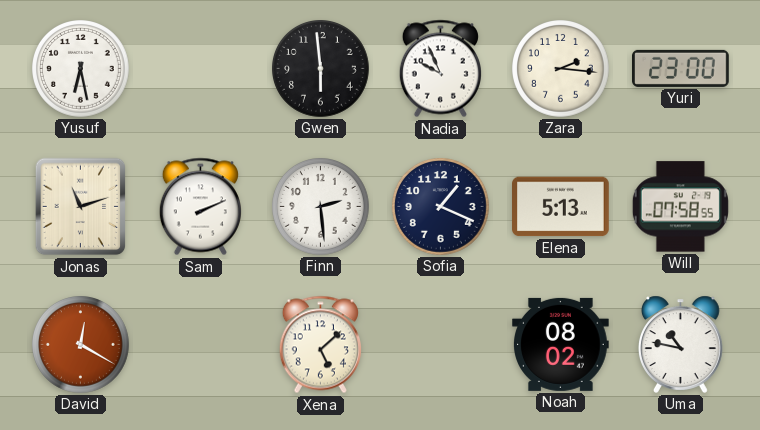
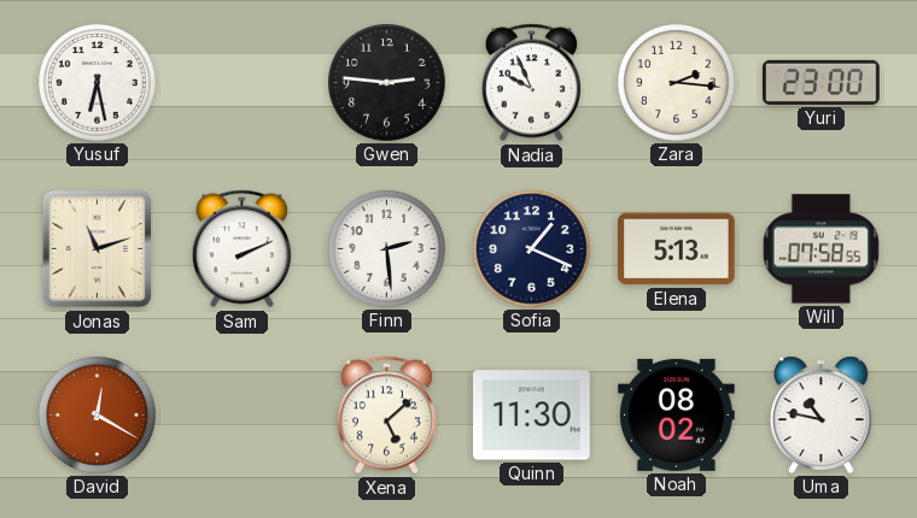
Gwen: 5:59 -> 2:46
Quinn: none -> 11:30
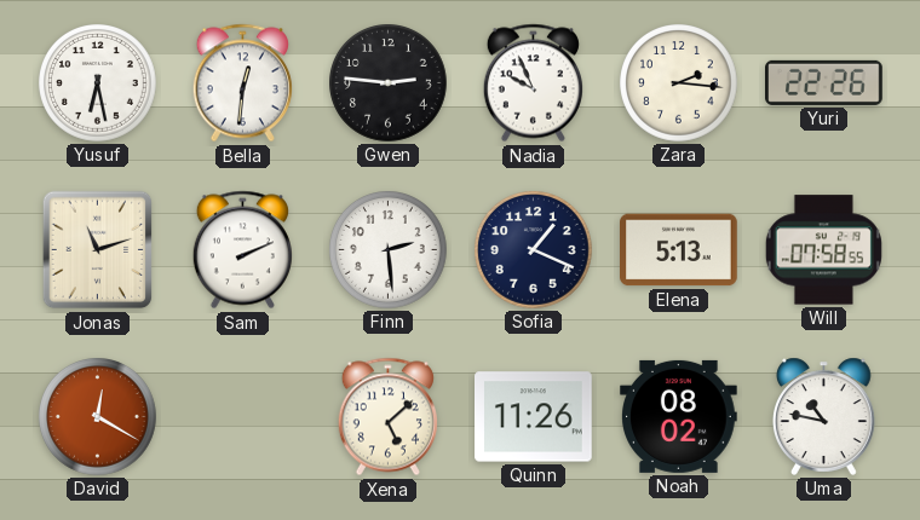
Bella: none -> 12:31
Yuri: 23:00 -> 22:26
Quinn: 11:30 -> 11:26
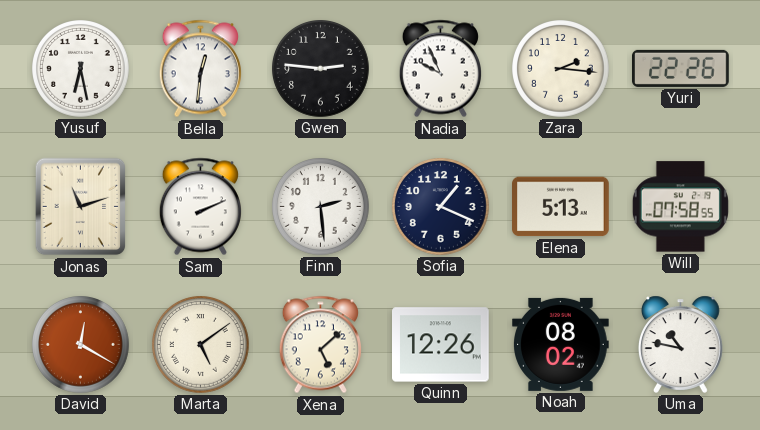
Marta: none -> 5:09
Quinn: 11:26 -> 12:26
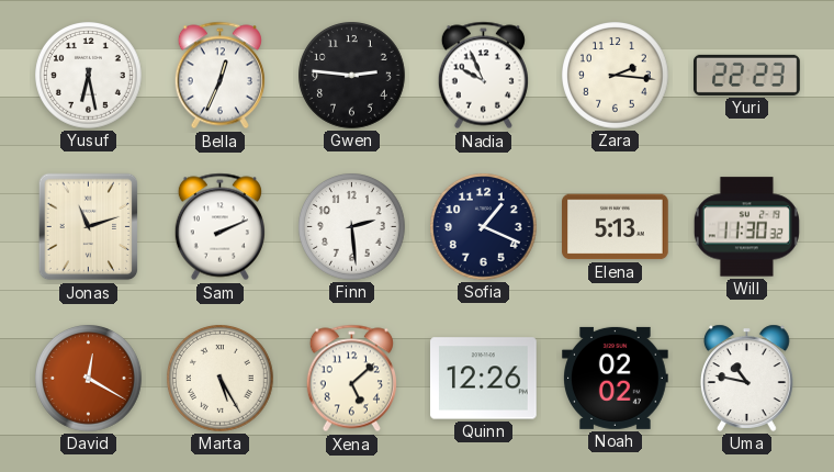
Bella: 12:31 -> 12:34
Yuri: 22:26 -> 22:23
Will: 07:58 -> 11:30
Marta: 5:09 -> 5:25
Noah: 08:02 -> 02:02
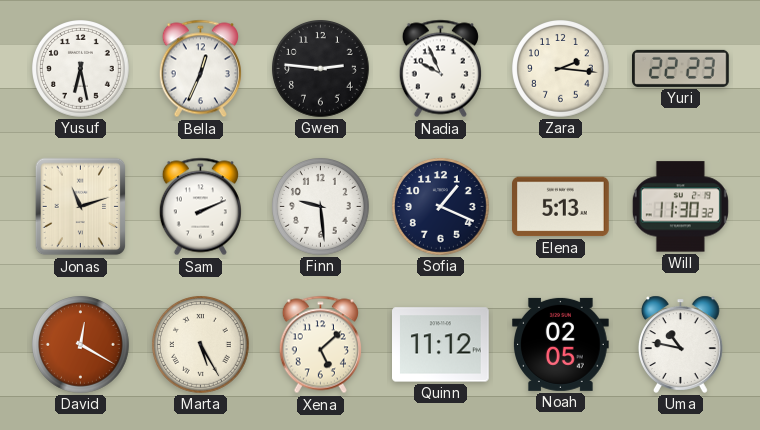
Finn: 2:29 -> 9:29
Quinn: 12:26 -> 11:12
Noah: 02:02 -> 02:05
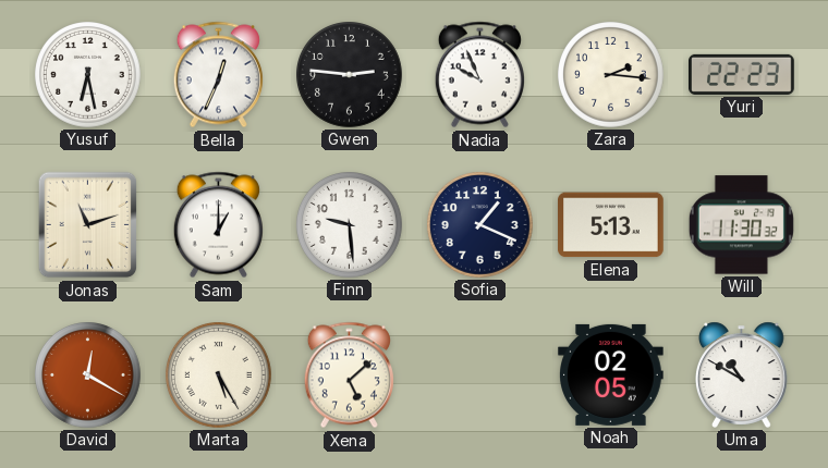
Sam: 2:11 -> 1:00
Quinn: 11:12 -> none
Uma: 10:47 -> 10:50
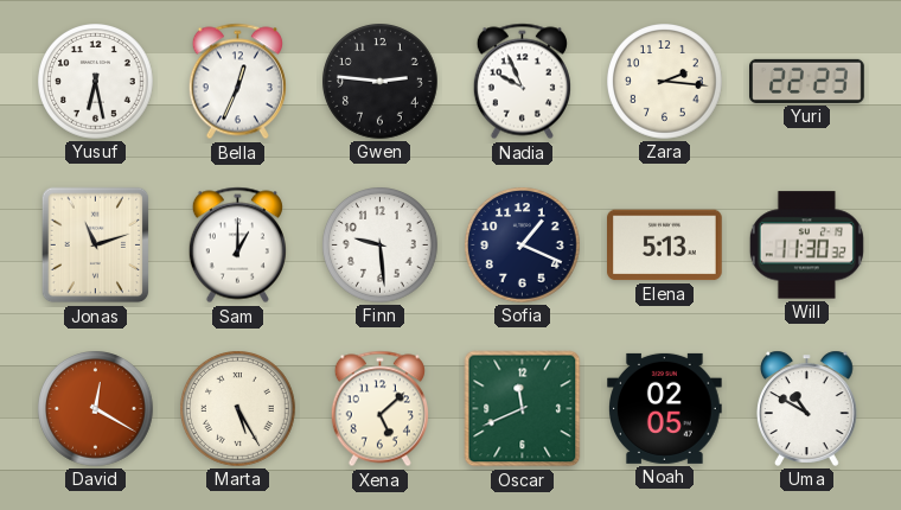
Oscar: none -> 11:41
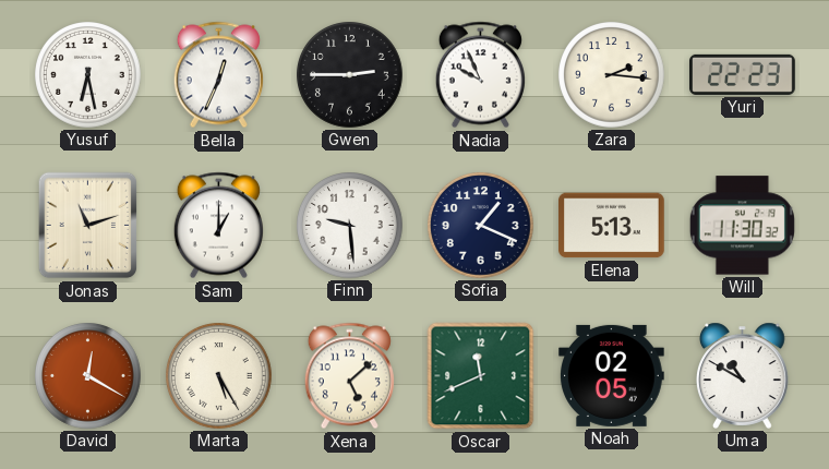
Gwen: 2:46 -> 2:45
